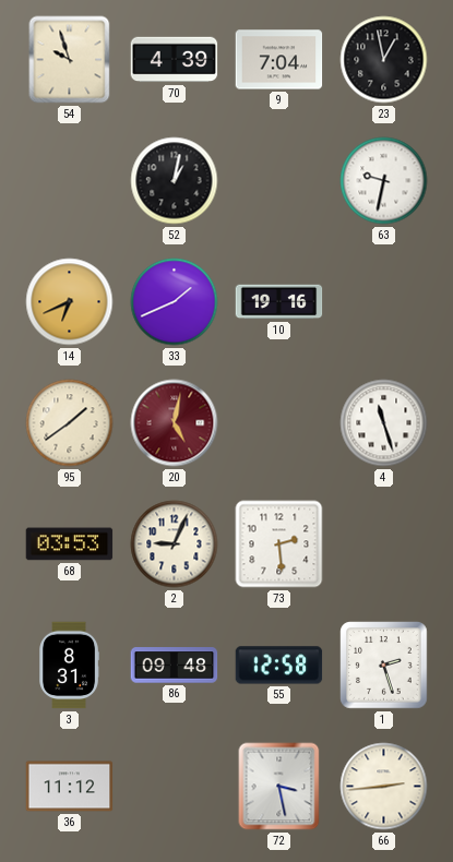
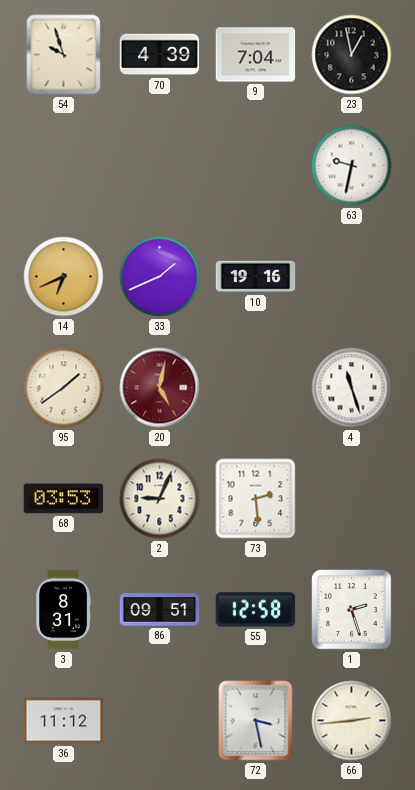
52: 1:02 -> none
86: 09:48 -> 09:51
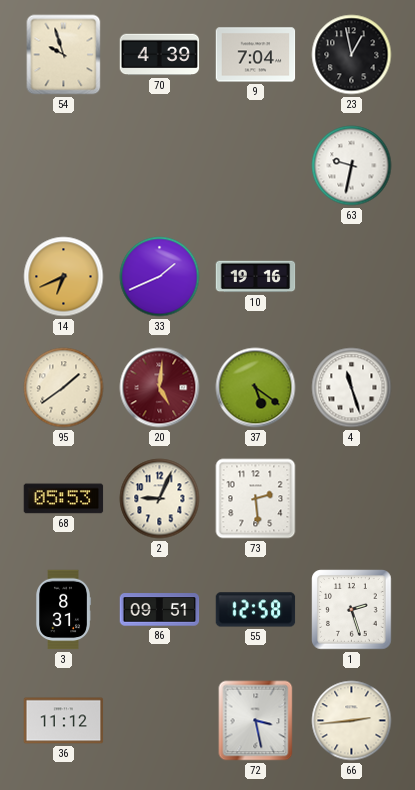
20: 5:02 -> 5:01
37: none -> 5:21
68: 03:53 -> 05:53
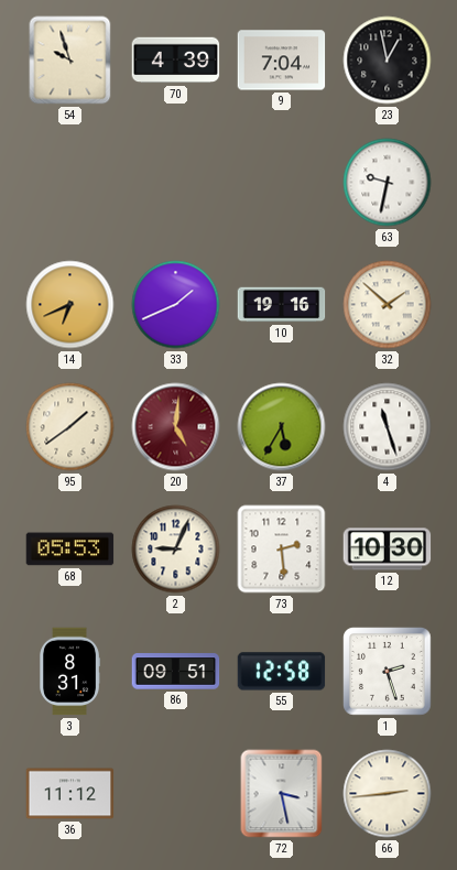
32: none -> 1:52
37: 5:21 -> 5:35
12: none -> 10:30
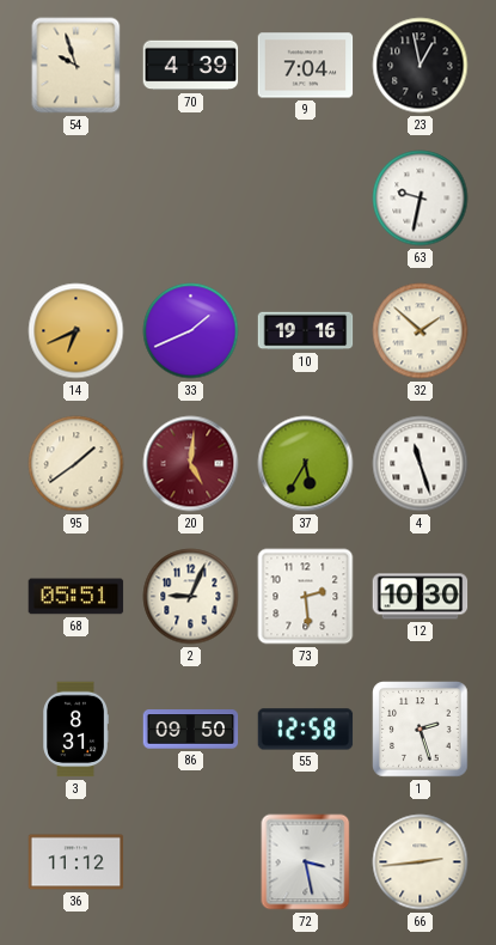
68: 05:53 -> 05:51
86: 09:51 -> 09:50
